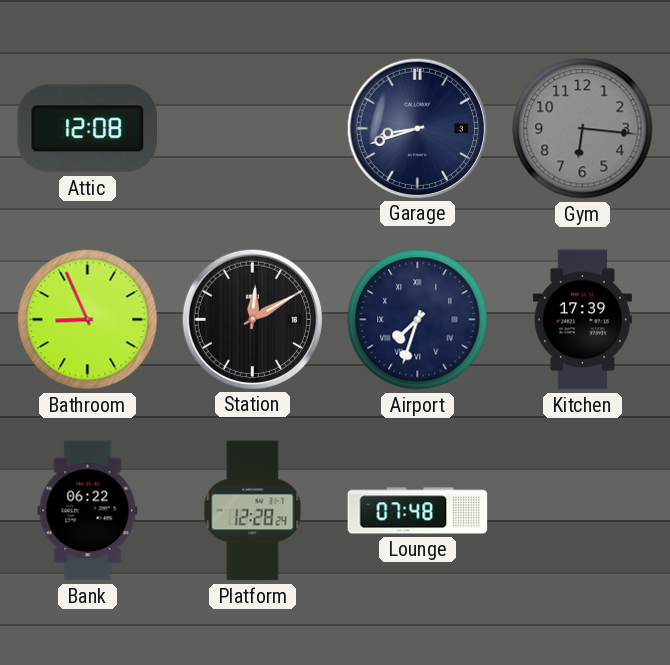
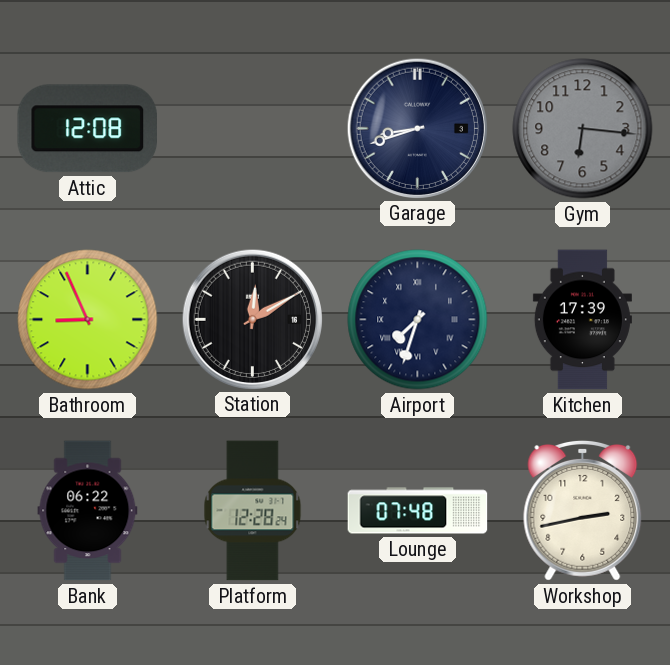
Workshop: none -> 2:43
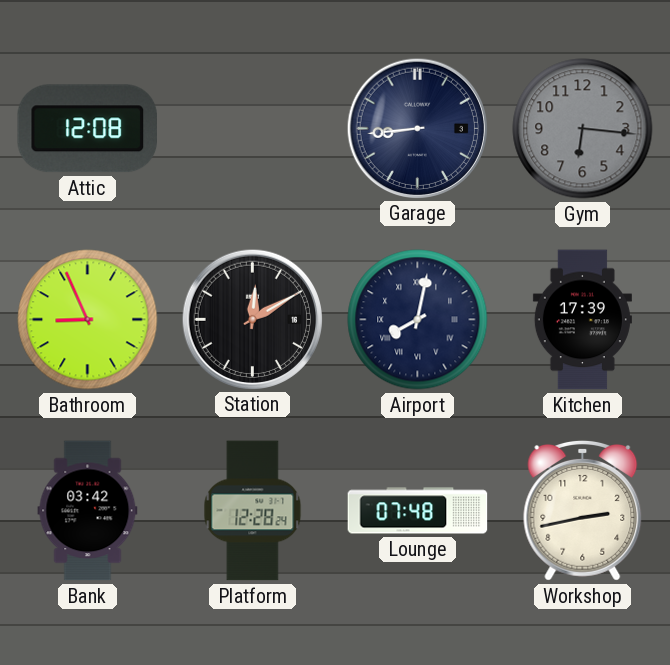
Garage: 8:42 -> 8:44
Airport: 7:33 -> 8:02
Bank: 06:22 -> 03:42
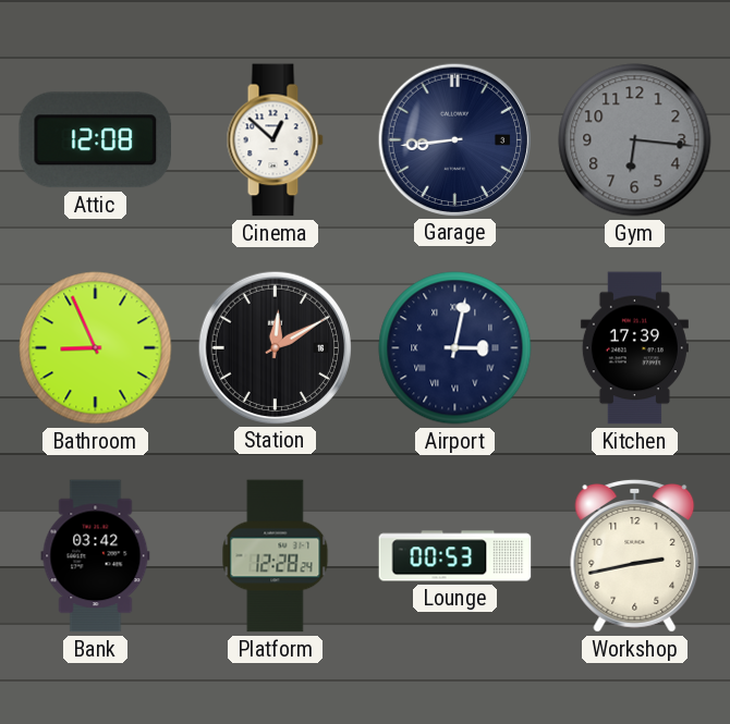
Cinema: none -> 12:52
Airport: 8:02 -> 3:02
Lounge: 07:48 -> 00:53
